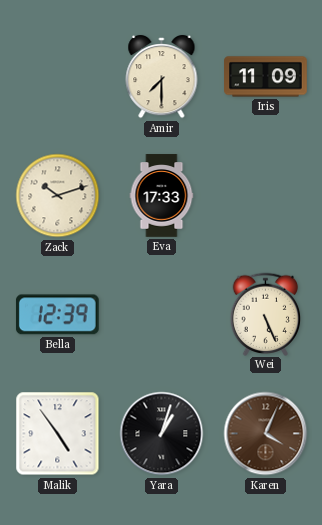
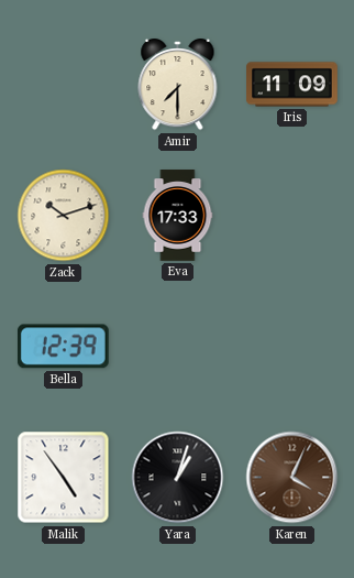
Wei: 5:26 -> none
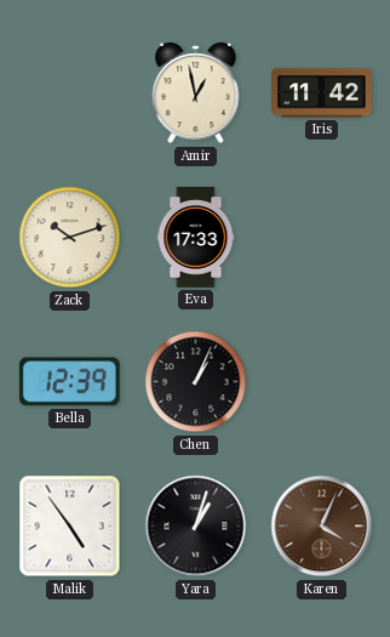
Amir: 7:30 -> 12:58
Iris: 11:09 -> 11:42
Chen: none -> 1:04
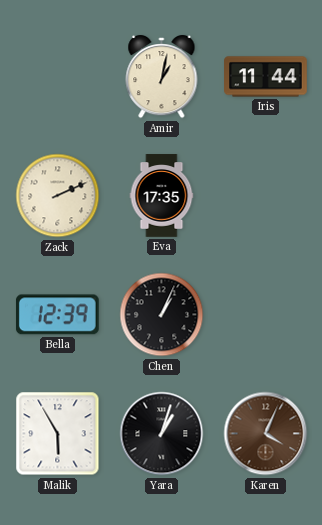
Amir: 12:58 -> 1:02
Iris: 11:42 -> 11:44
Zack: 10:12 -> 2:11
Eva: 17:33 -> 17:35
Malik: 4:54 -> 5:55
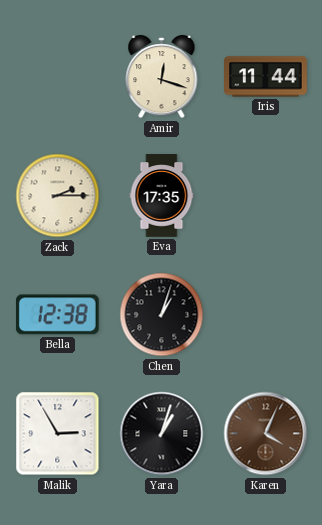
Amir: 1:02 -> 12:18
Zack: 2:11 -> 2:15
Bella: 12:39 -> 12:38
Chen: 1:04 -> 1:03
Malik: 5:55 -> 2:55
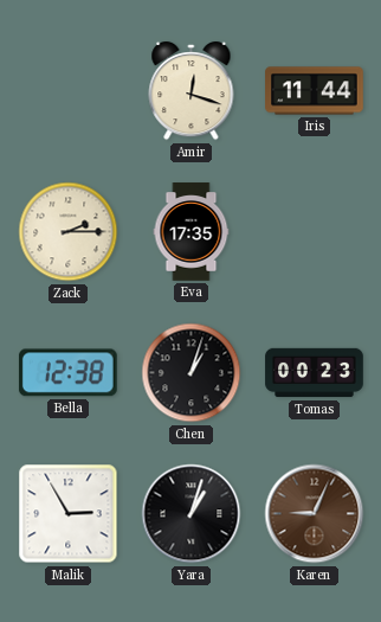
Tomas: none -> 00:23
Karen: 4:04 -> 9:04
